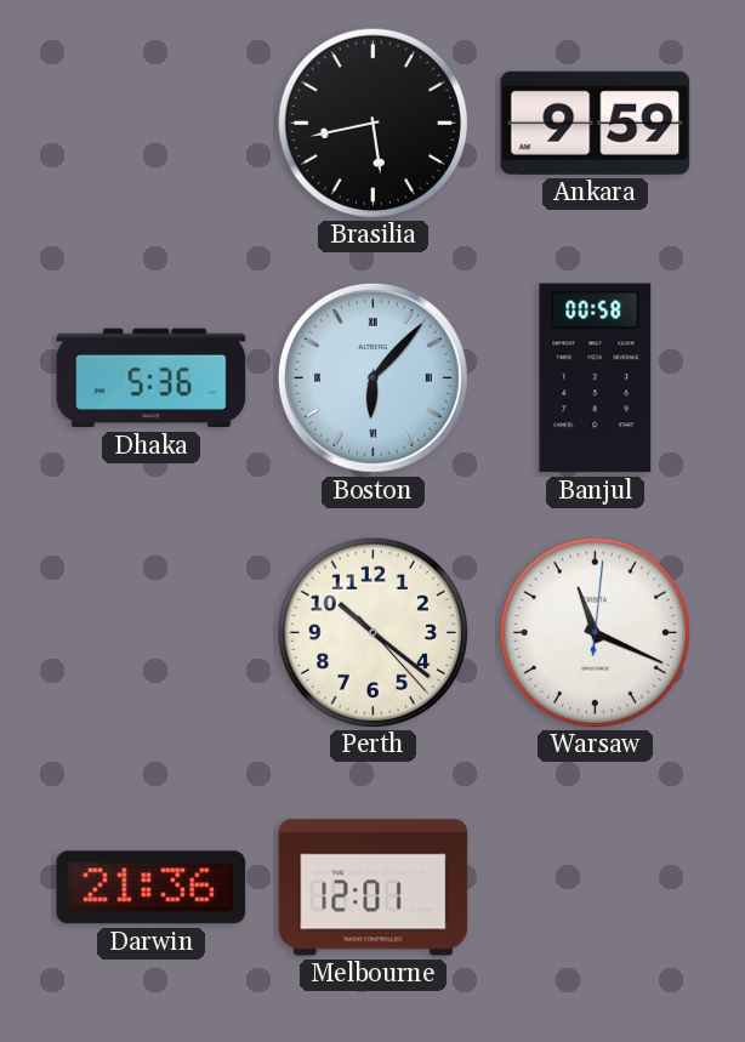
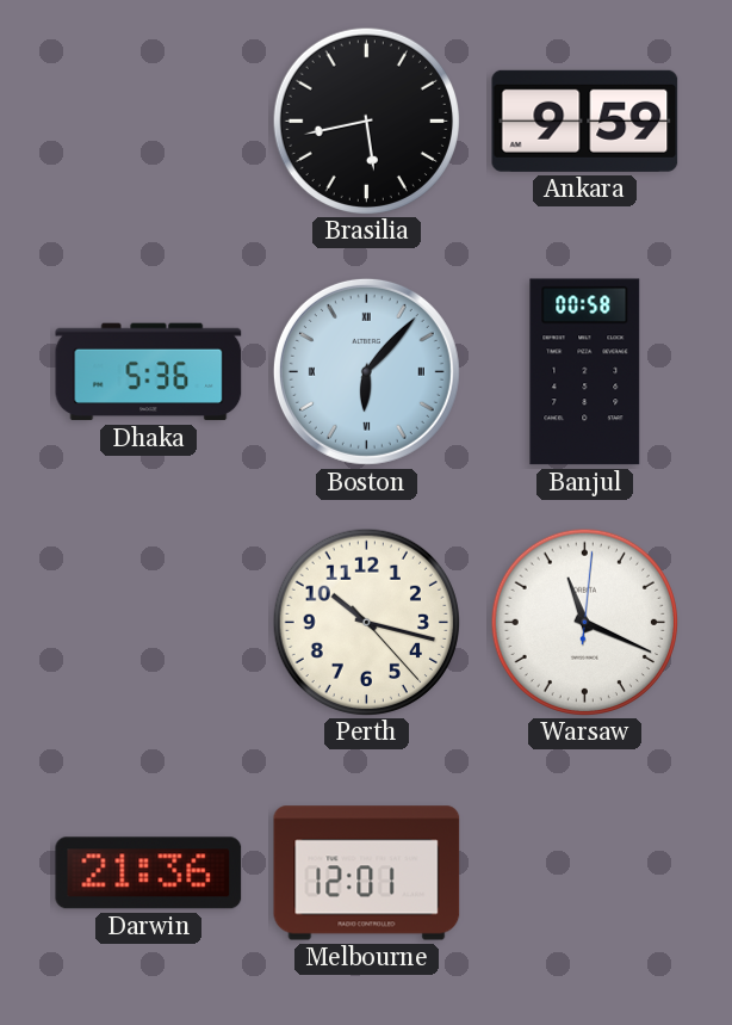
Perth: 10:21 -> 10:17
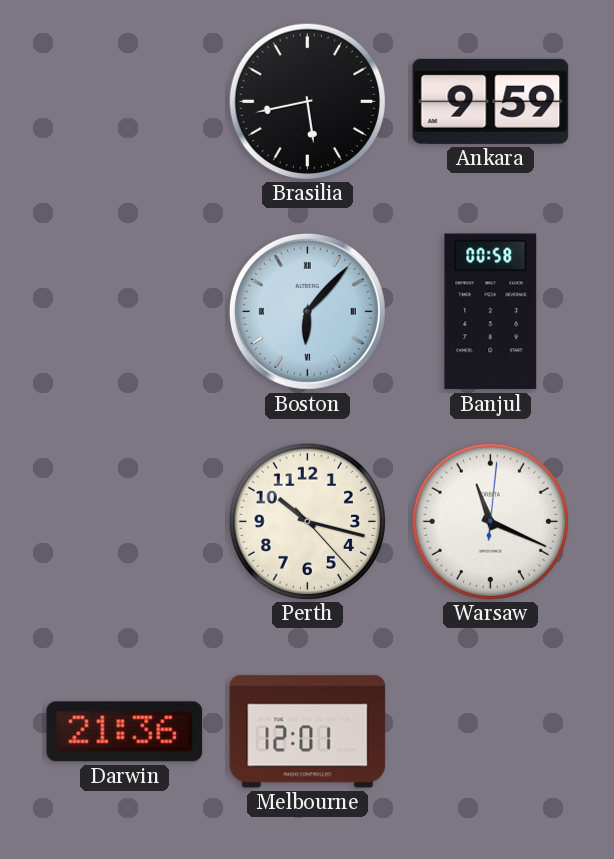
Dhaka: 5:36 -> none
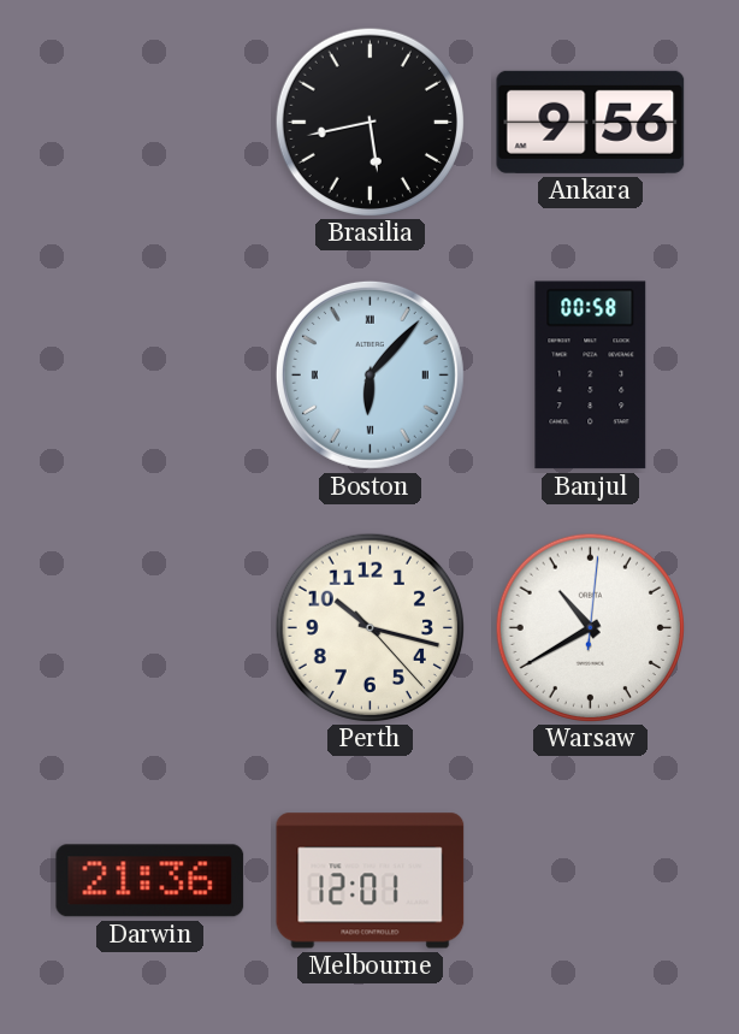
Ankara: 9:59 -> 9:56
Warsaw: 11:19 -> 10:40
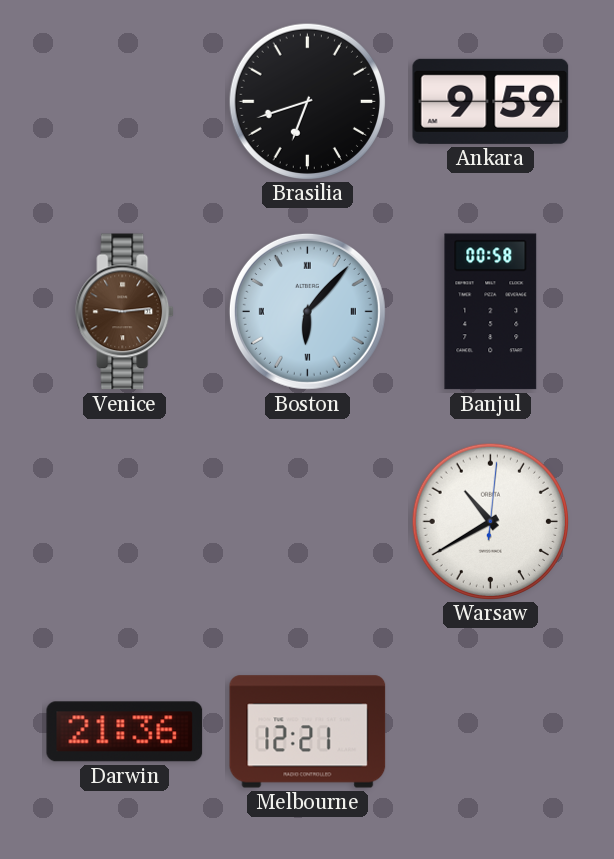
Brasilia: 5:43 -> 6:42
Ankara: 9:56 -> 9:59
Venice: none -> 9:14
Perth: 10:17 -> none
Melbourne: 12:01 -> 12:21
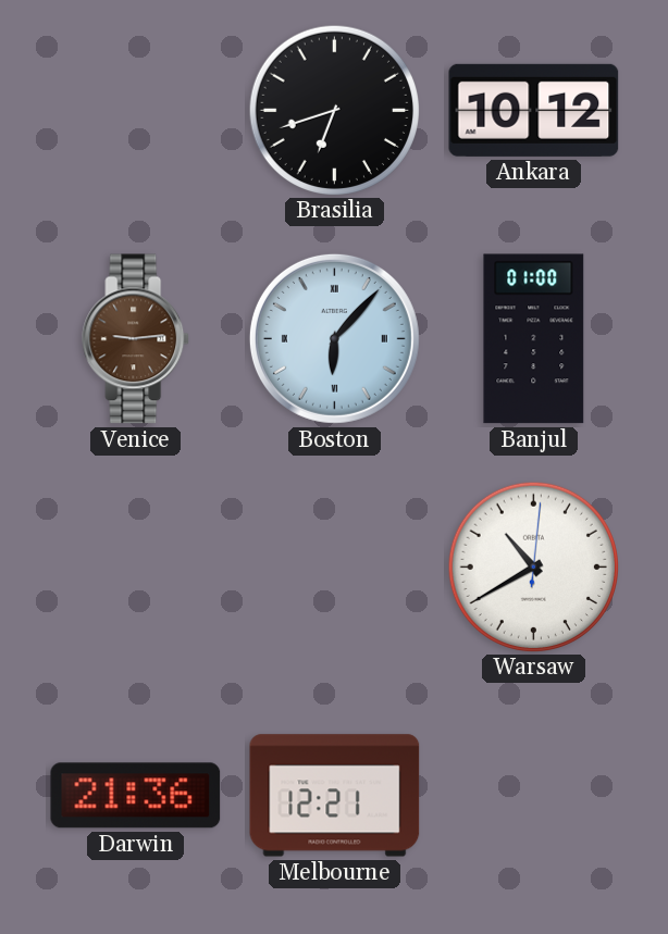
Ankara: 9:59 -> 10:12
Banjul: 00:58 -> 01:00
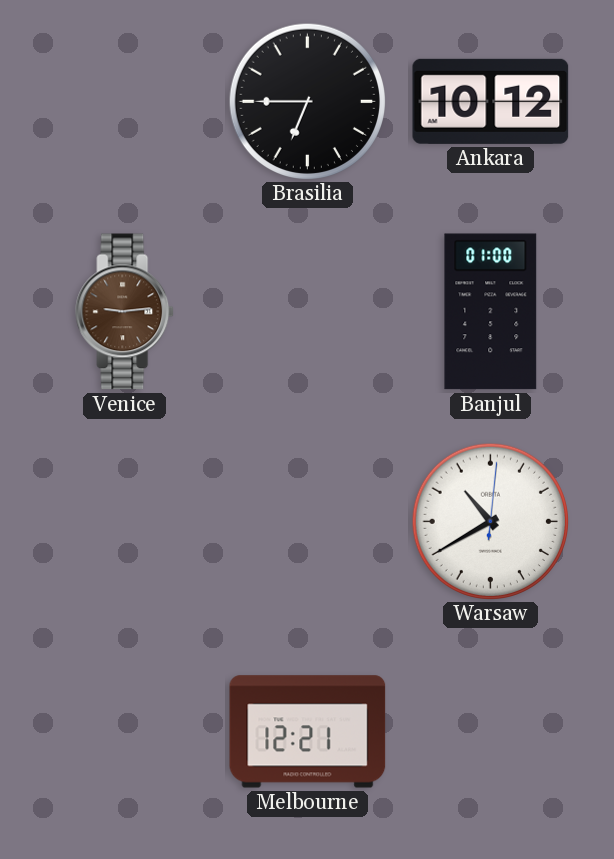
Brasilia: 6:42 -> 6:45
Boston: 6:07 -> none
Darwin: 21:36 -> none
